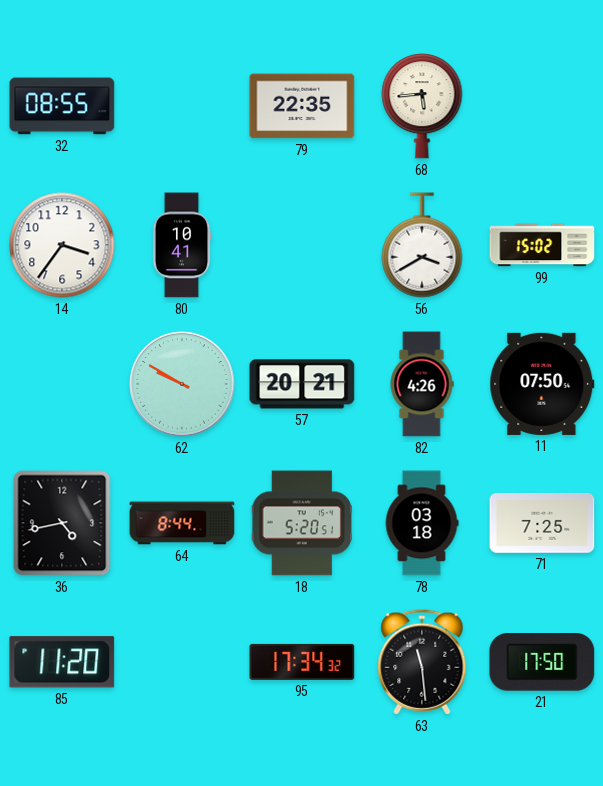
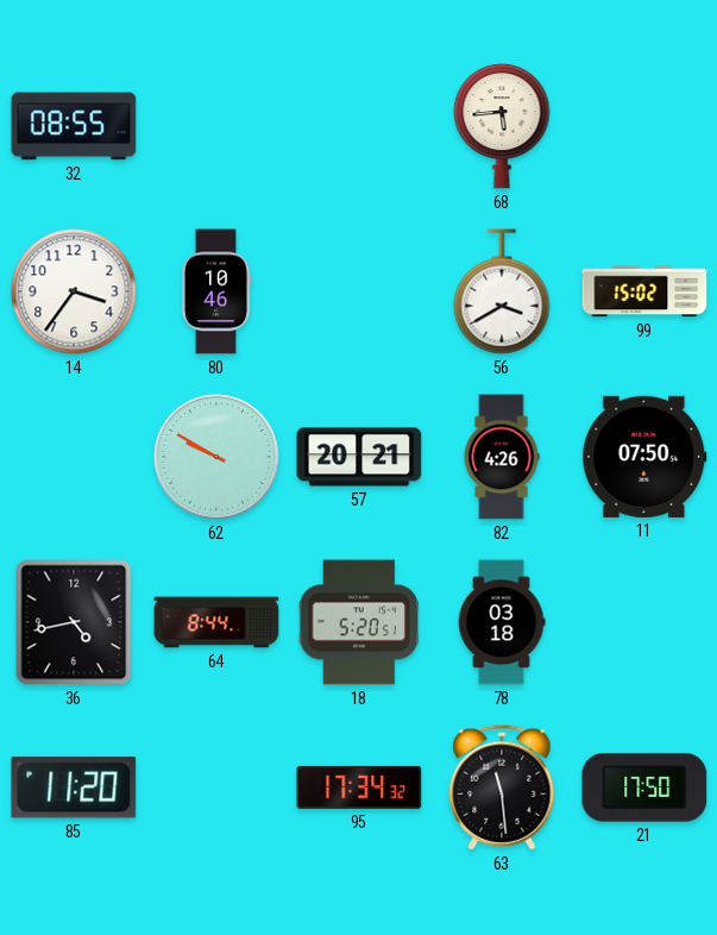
79: 22:35 -> none
80: 10:41 -> 10:46
71: 7:25 -> none
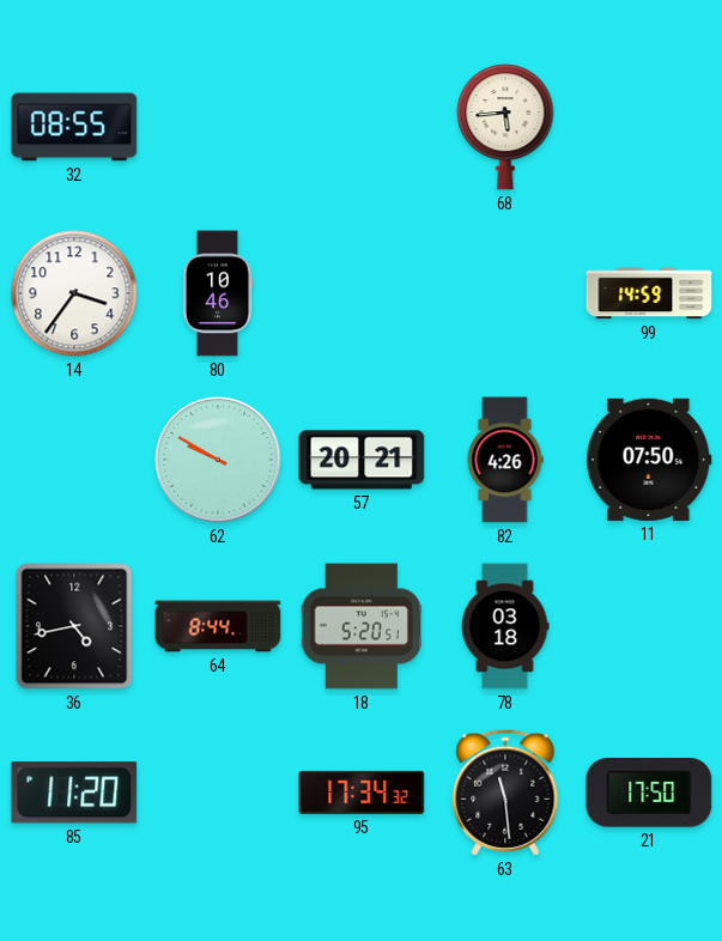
56: 3:40 -> none
99: 15:02 -> 14:59
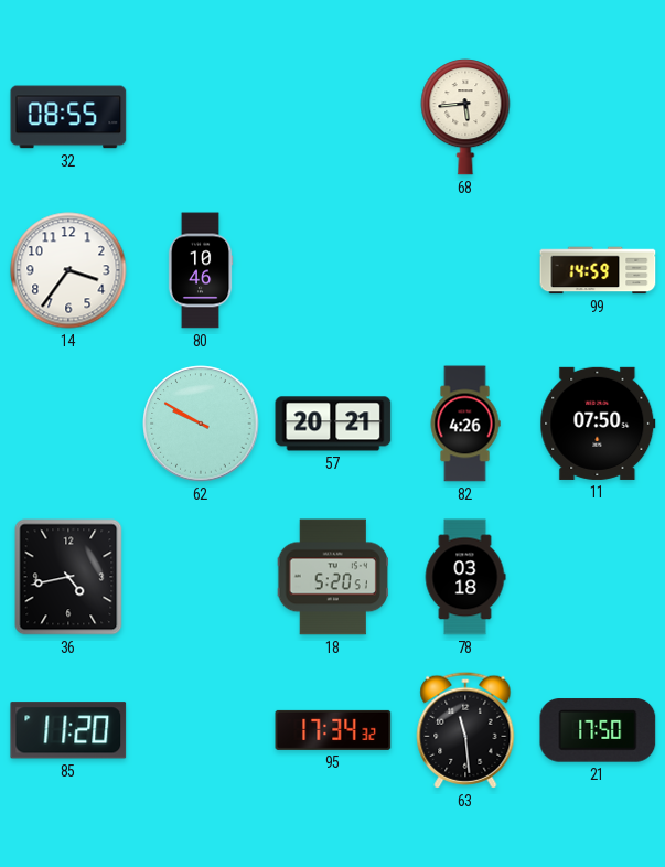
64: 8:44 -> none
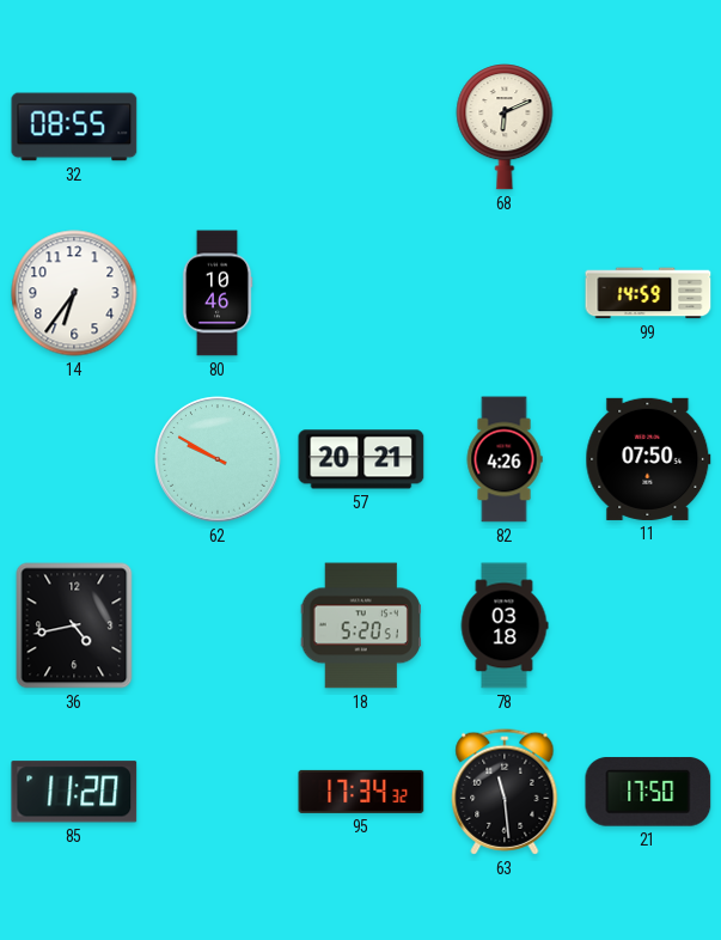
68: 5:44 -> 6:11
14: 3:36 -> 6:36
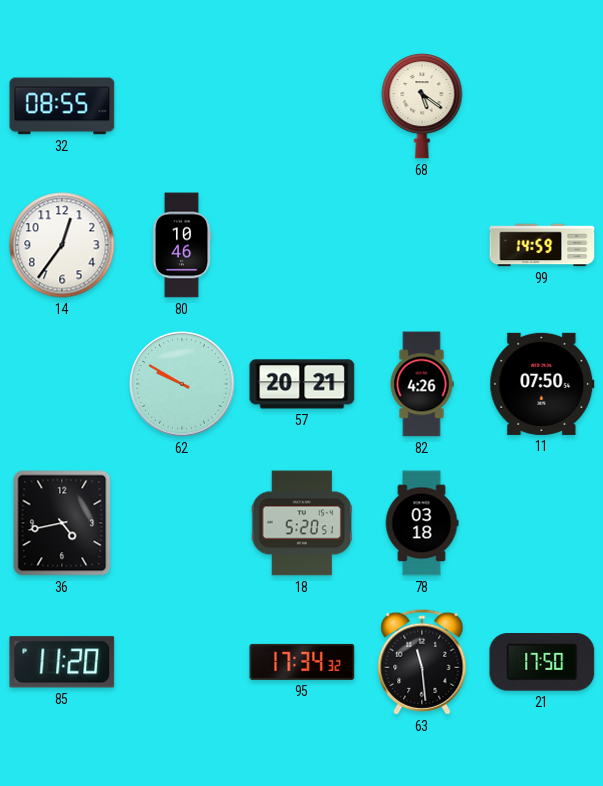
68: 6:11 -> 5:21
14: 6:36 -> 12:36
